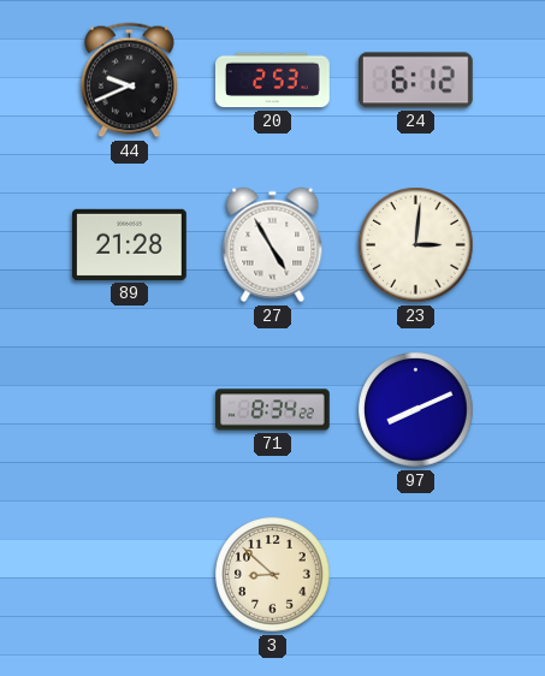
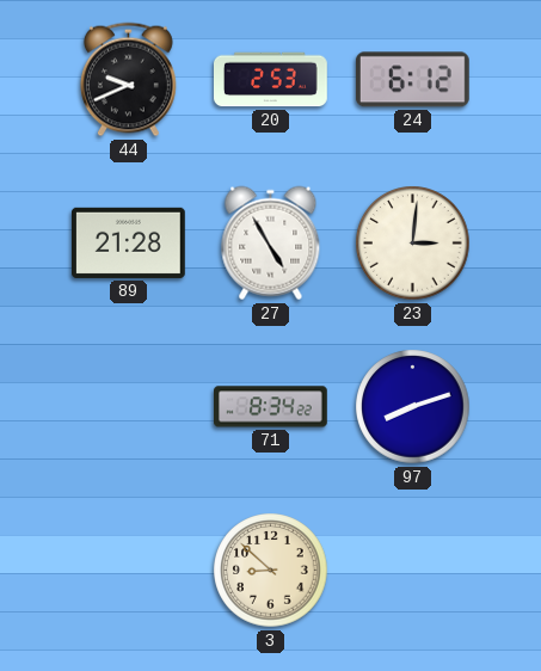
97: 8:11 -> 8:12
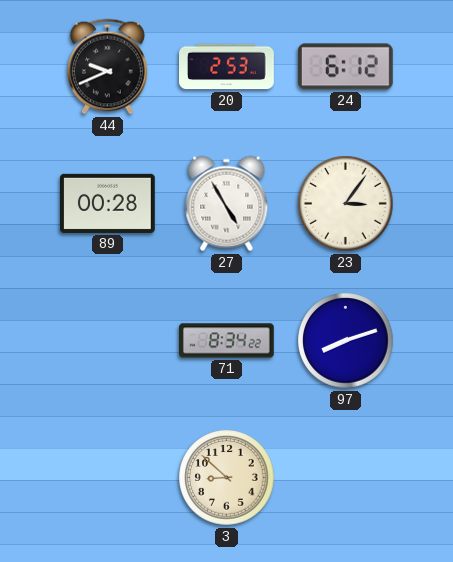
89: 21:28 -> 00:28
23: 3:01 -> 3:06
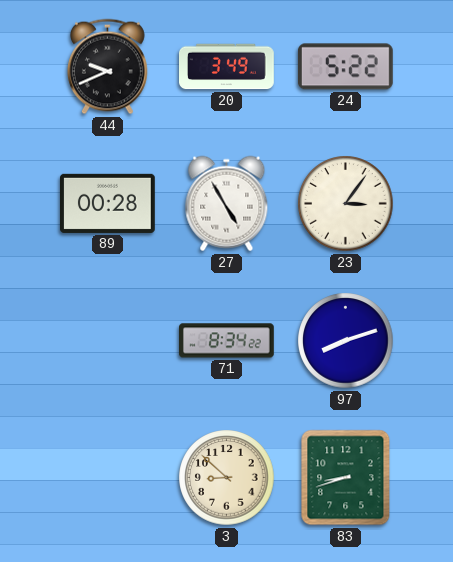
20: 2:53 -> 3:49
24: 6:12 -> 5:22
83: none -> 8:42
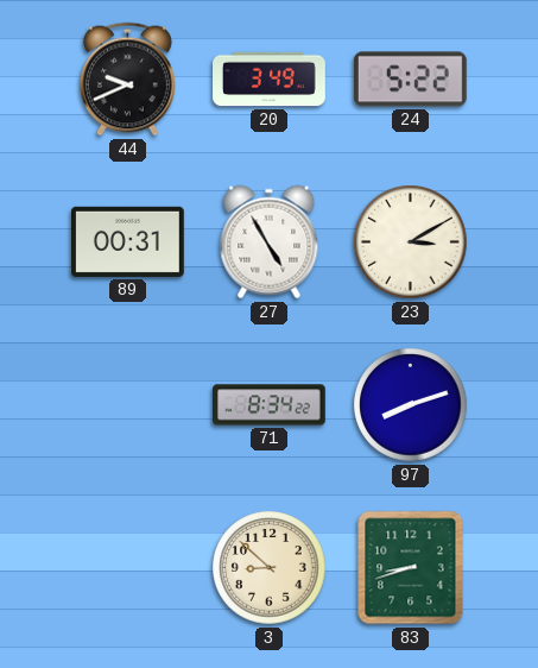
89: 00:28 -> 00:31
23: 3:06 -> 3:10
